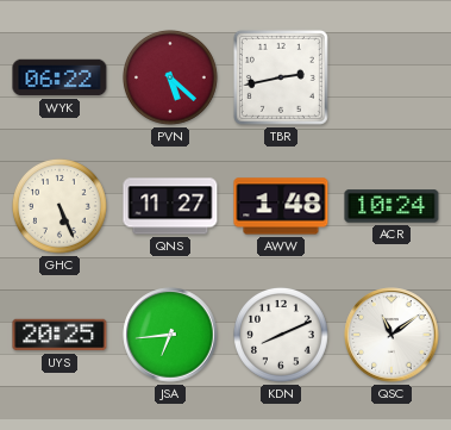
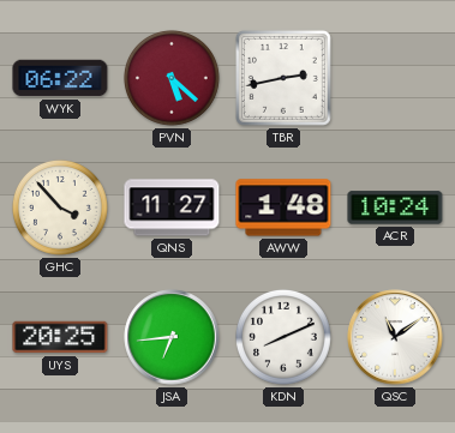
GHC: 5:26 -> 3:53
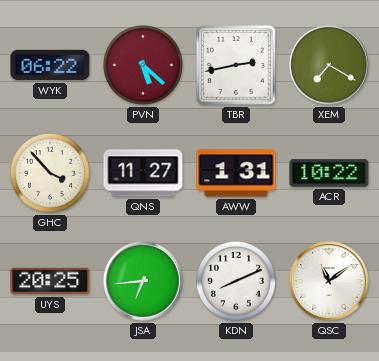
XEM: none -> 7:20
AWW: 1:48 -> 1:31
ACR: 10:24 -> 10:22
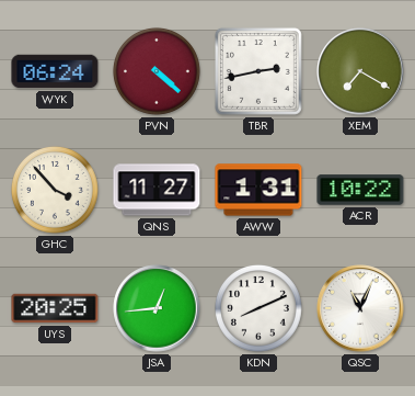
WYK: 06:22 -> 06:24
PVN: 5:22 -> 4:22
JSA: 6:44 -> 12:44
QSC: 11:09 -> 11:04
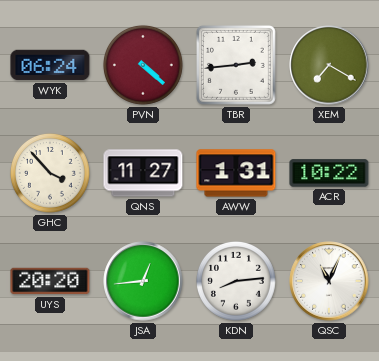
TBR: 2:43 -> 2:44
UYS: 20:25 -> 20:20
KDN: 8:11 -> 8:14
